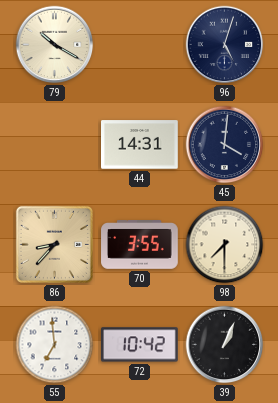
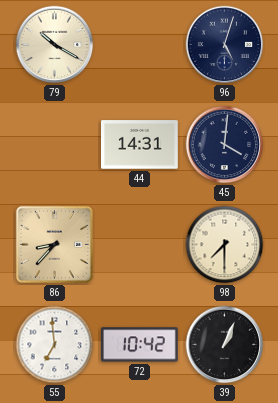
70: 3:55 -> none
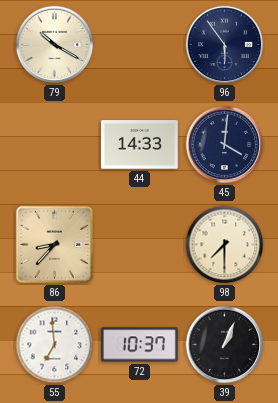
96: 5:03 -> 5:54
44: 14:31 -> 14:33
72: 10:42 -> 10:37
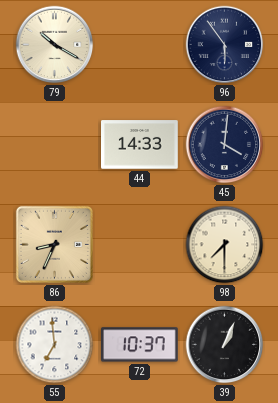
86: 8:37 -> 8:34
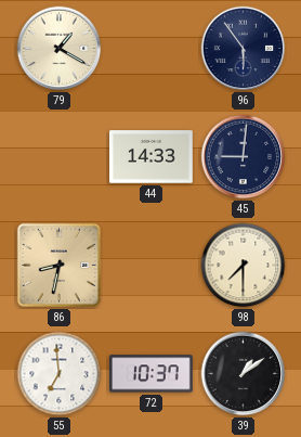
79: 10:20 -> 1:20
45: 4:01 -> 9:01
86: 8:34 -> 8:32
39: 1:04 -> 1:09
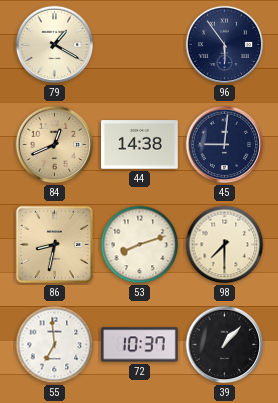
84: none -> 12:41
44: 14:33 -> 14:38
53: none -> 8:12
39: 1:09 -> 1:07
